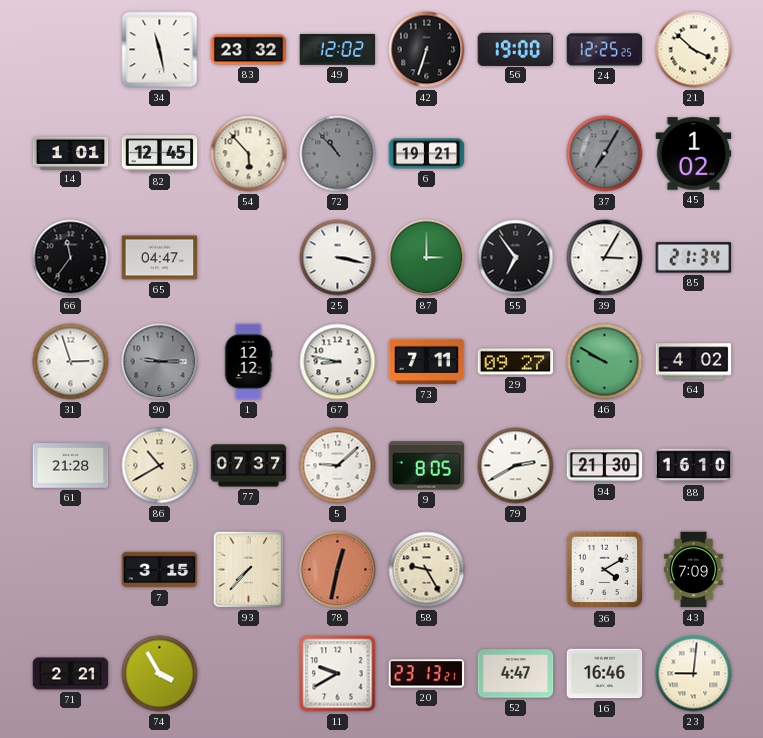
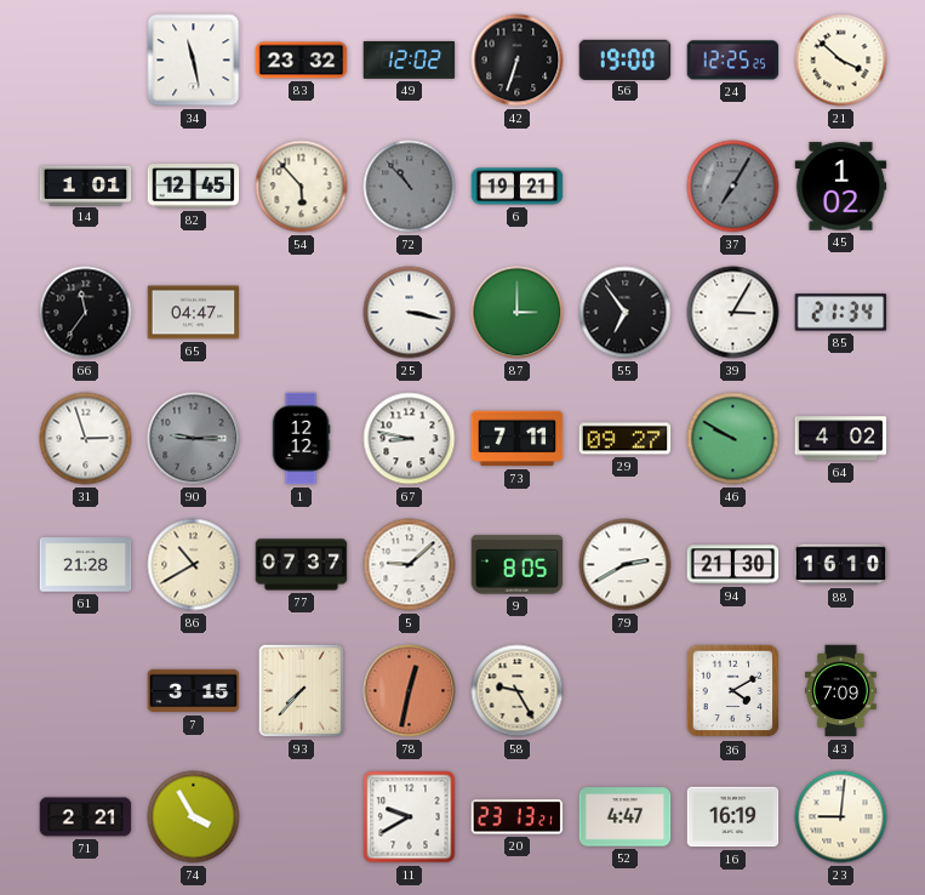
16: 16:46 -> 16:19
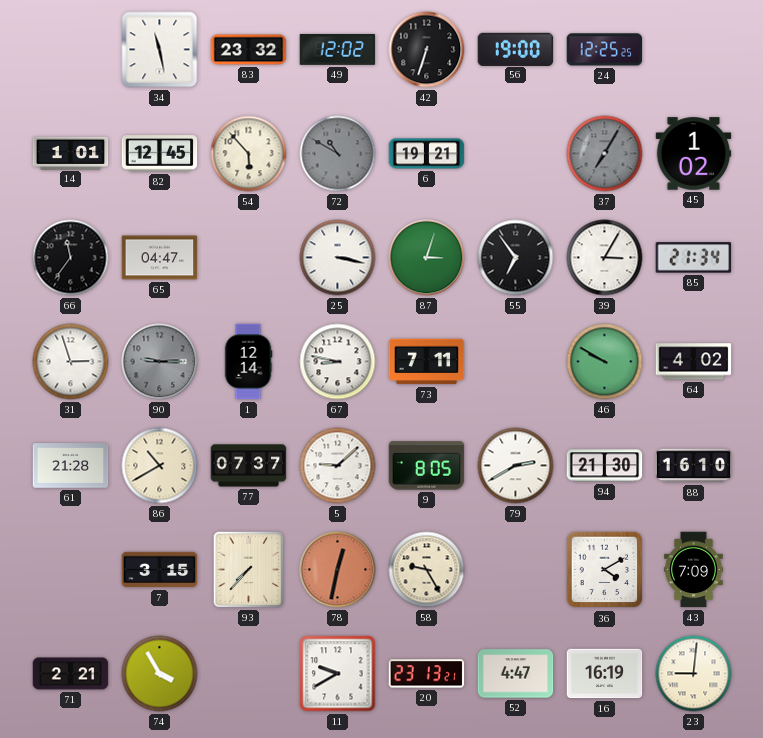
21: 3:52 -> none
72: 10:53 -> 10:50
87: 3:00 -> 3:03
1: 12:12 -> 12:14
29: 09:27 -> none
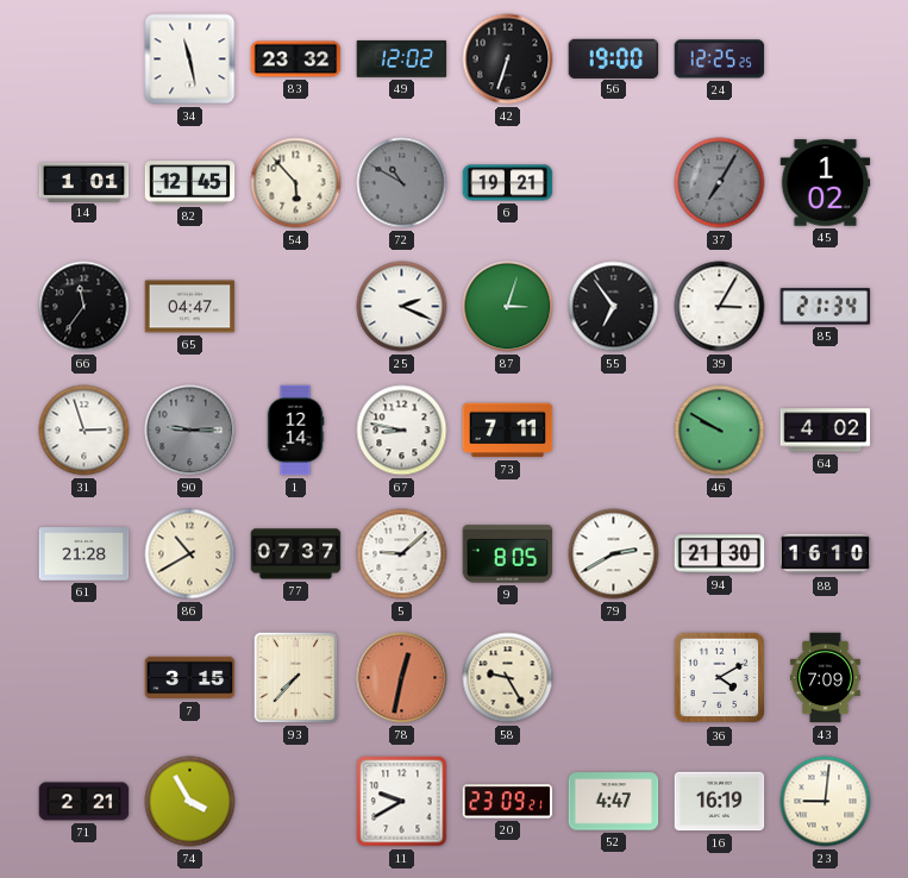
25: 3:17 -> 2:19
20: 23:13 -> 23:09
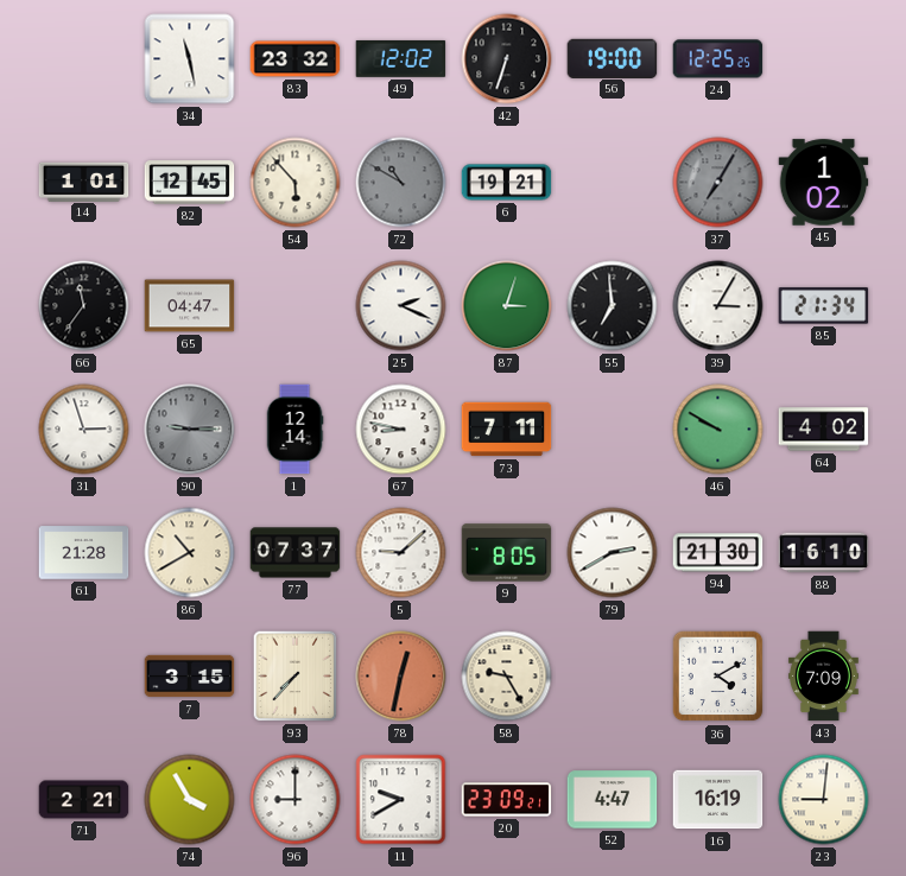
55: 6:54 -> 6:59
96: none -> 9:00
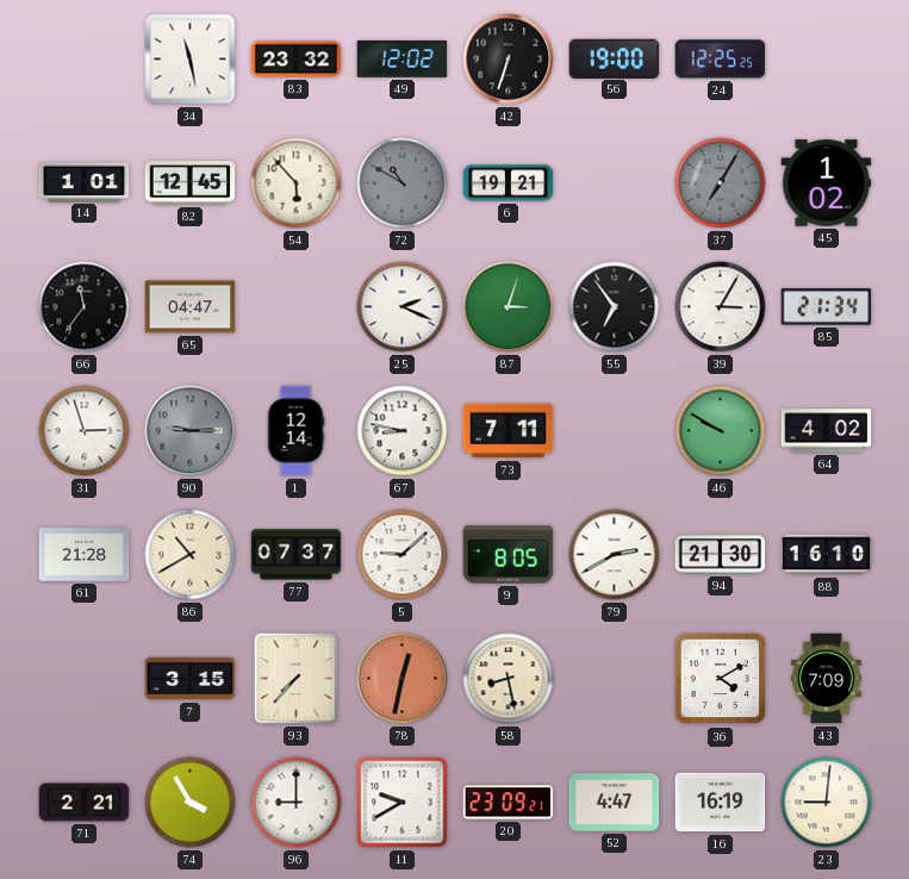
55: 6:59 -> 6:54
58: 9:25 -> 8:28
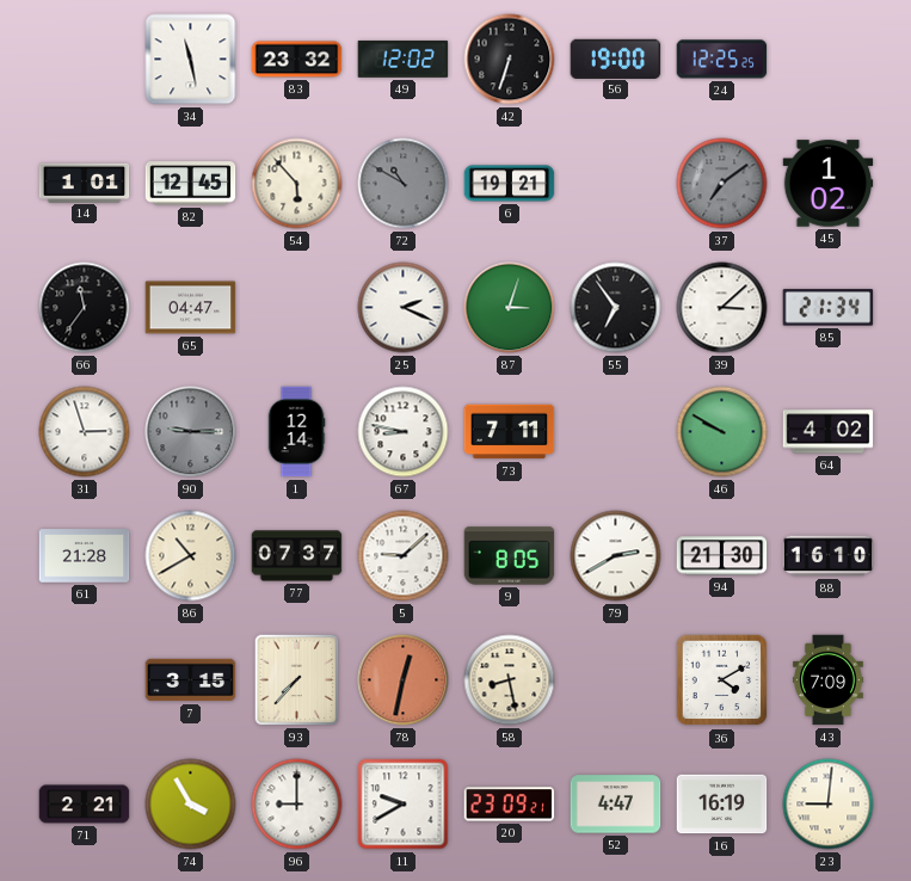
37: 7:05 -> 7:09
39: 3:05 -> 3:08
